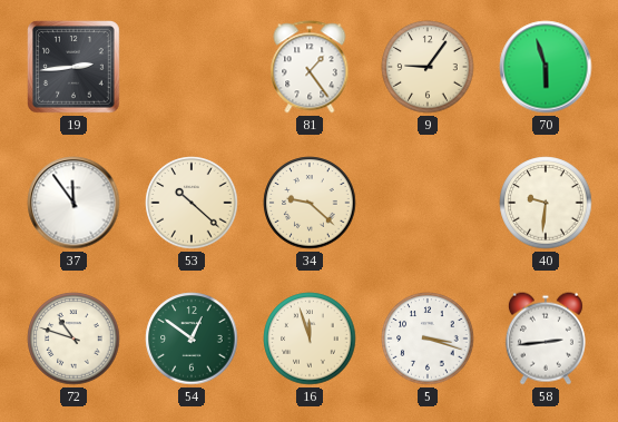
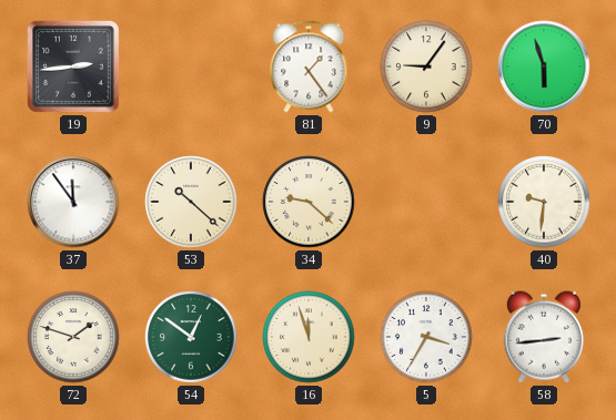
72: 10:48 -> 1:48
5: 3:18 -> 3:35
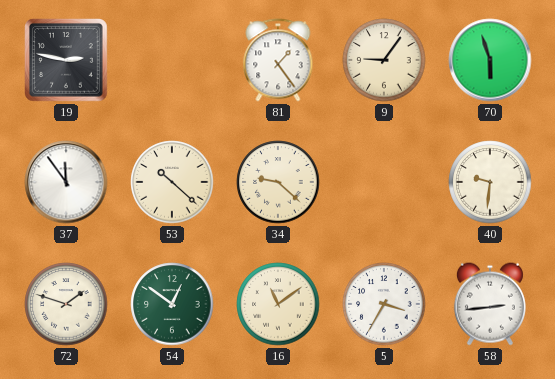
19: 2:44 -> 2:47
16: 11:57 -> 11:09
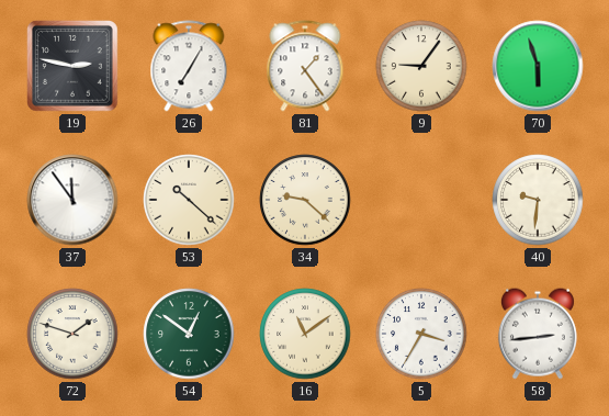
26: none -> 7:05
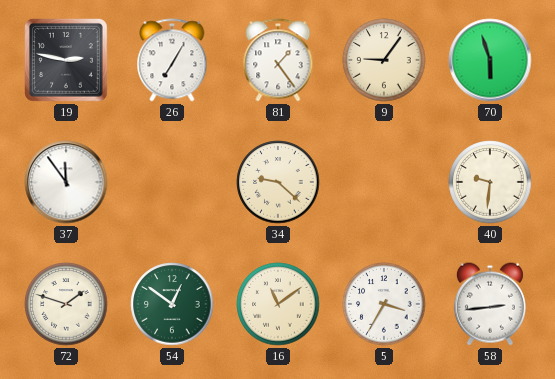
53: 10:22 -> none
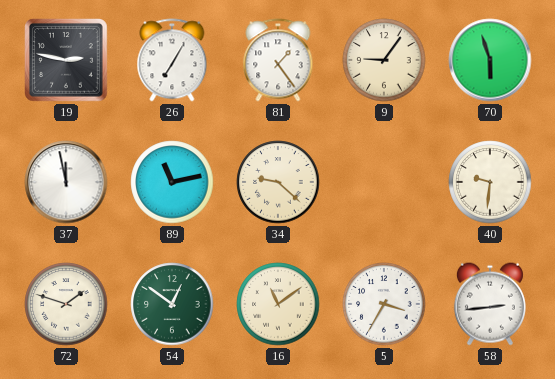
37: 11:54 -> 11:58
89: none -> 11:13
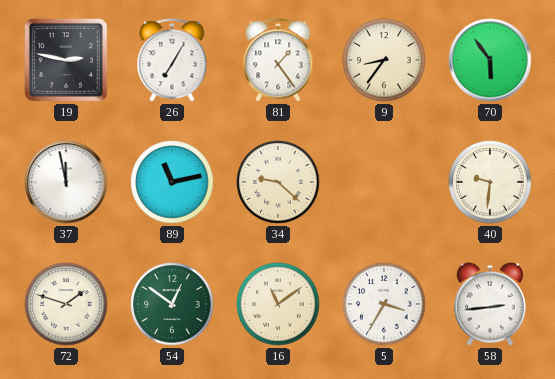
9: 9:06 -> 8:36
70: 5:57 -> 5:54
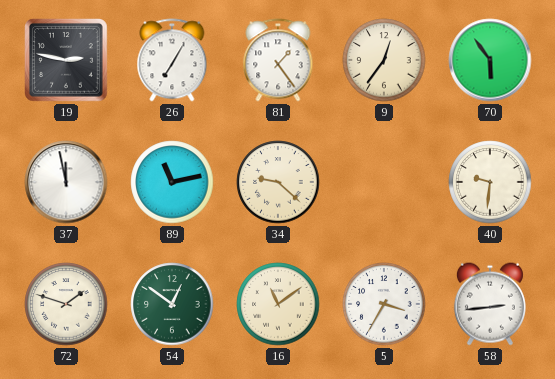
9: 8:36 -> 12:36
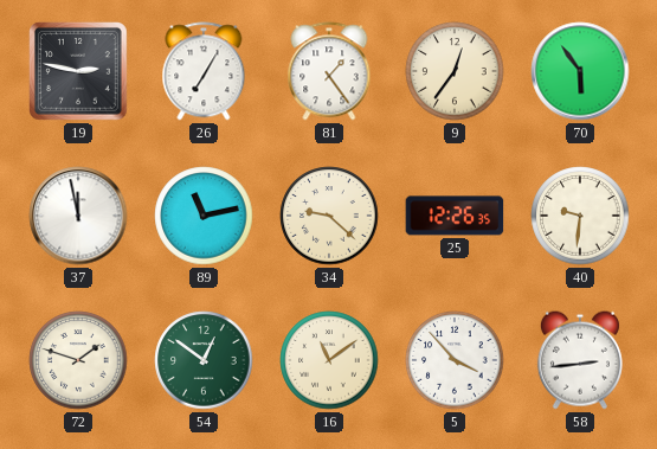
25: none -> 12:26
5: 3:35 -> 3:53
